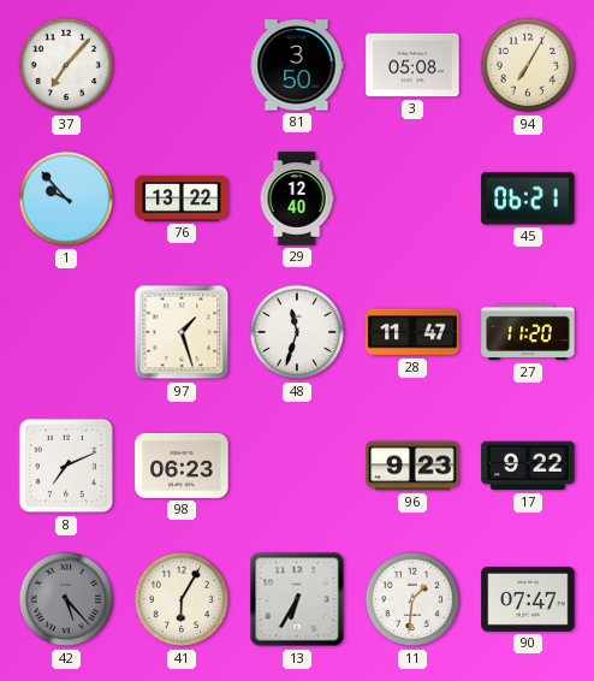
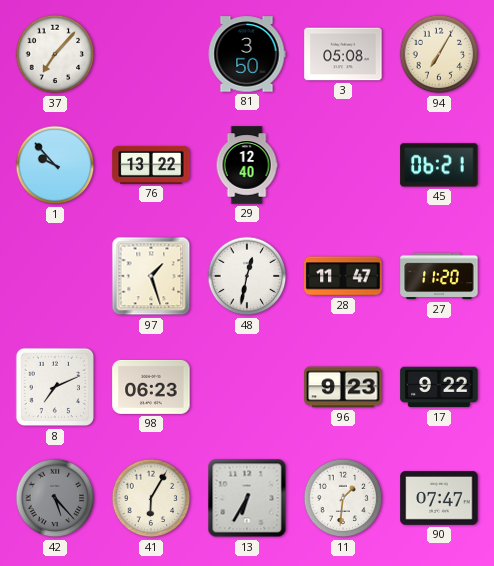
48: 11:33 -> 12:32
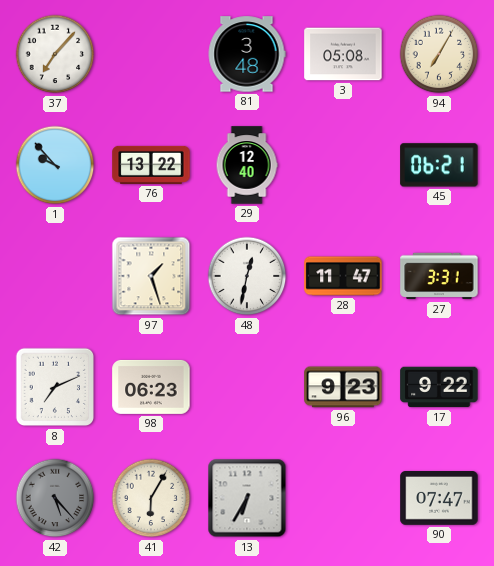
81: 3:50 -> 3:48
27: 11:20 -> 3:31
11: 1:31 -> none
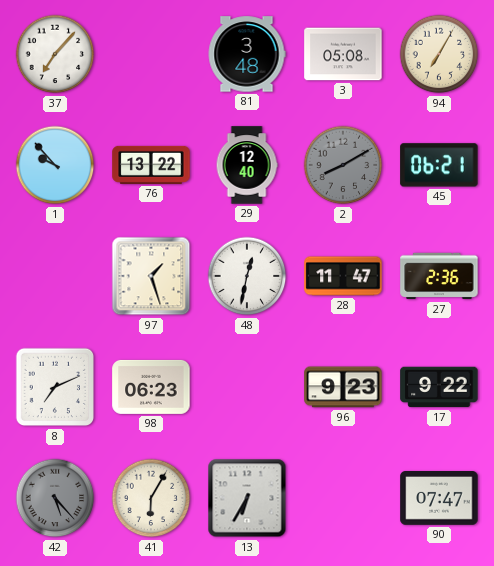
2: none -> 8:10
27: 3:31 -> 2:36
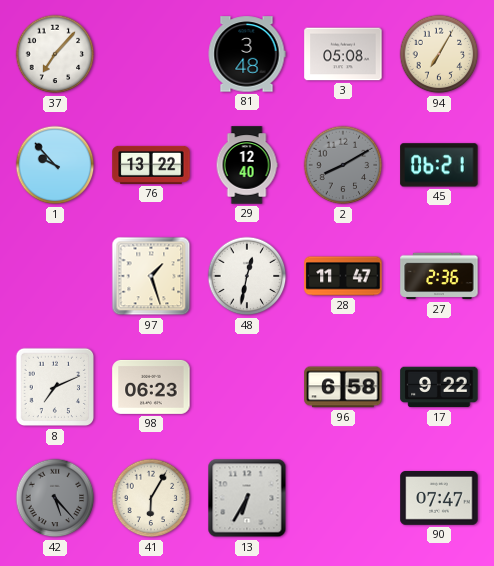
96: 9:23 -> 6:58
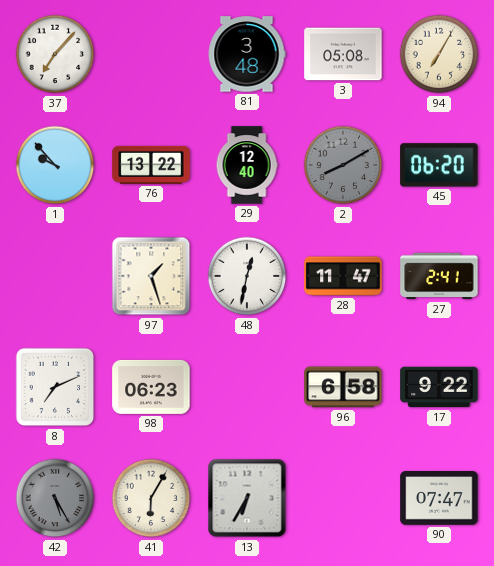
45: 06:21 -> 06:20
27: 2:36 -> 2:41
42: 5:23 -> 5:25
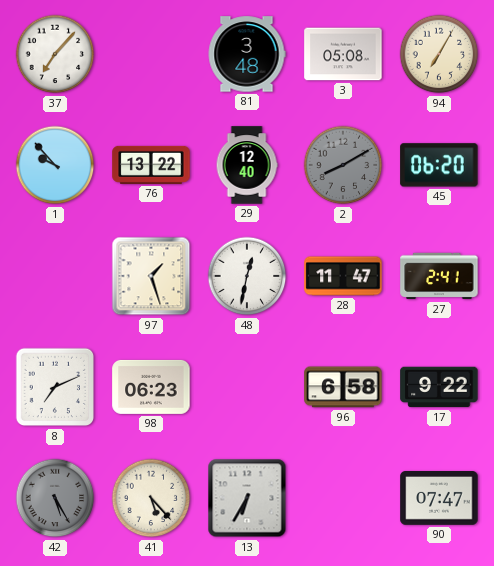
41: 6:05 -> 5:23
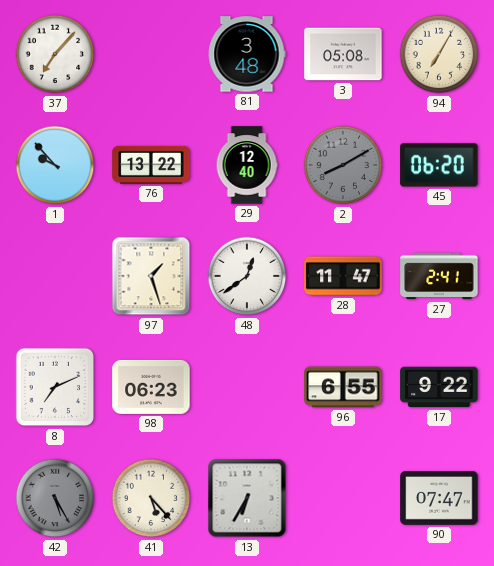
48: 12:32 -> 12:39
96: 6:58 -> 6:55
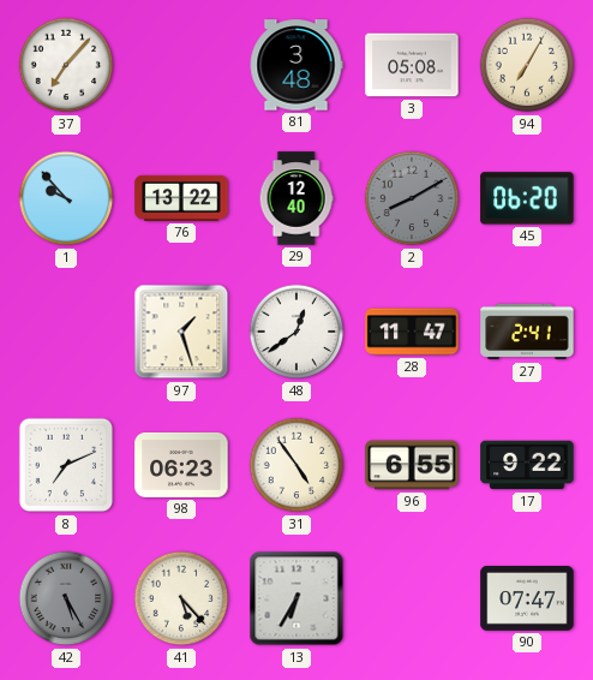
31: none -> 4:54
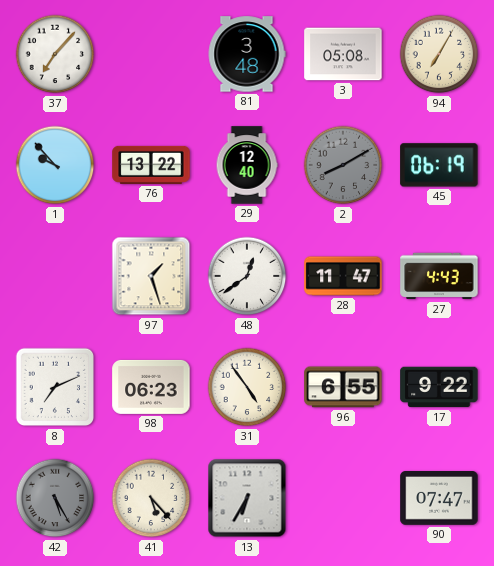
45: 06:20 -> 06:19
27: 2:41 -> 4:43
